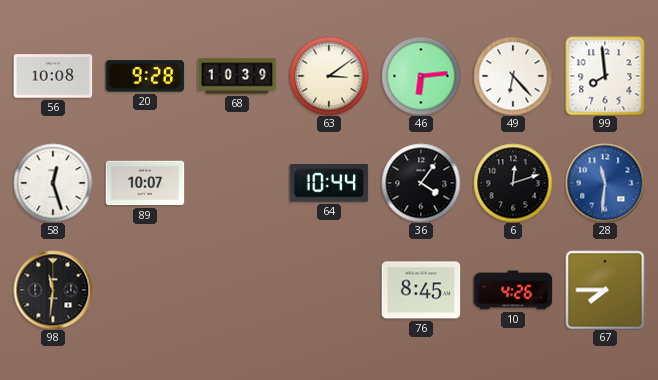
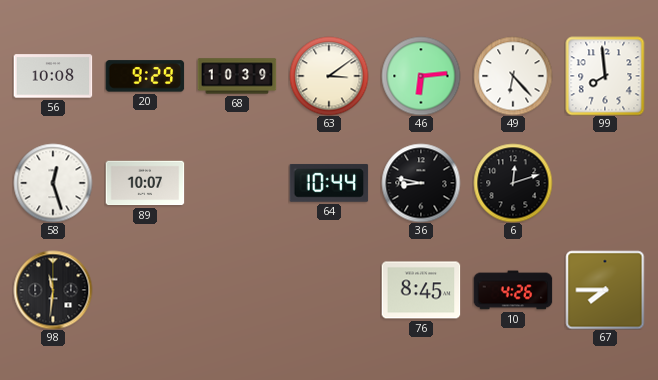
20: 9:28 -> 9:29
36: 4:06 -> 8:47
28: 11:31 -> none
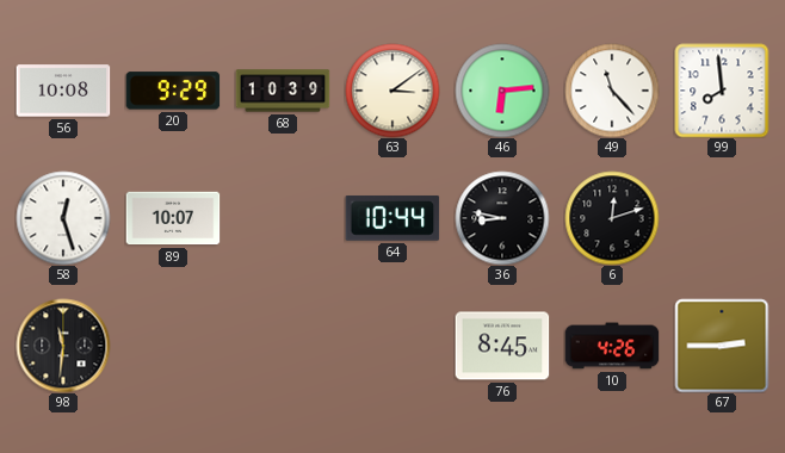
49: 6:23 -> 11:23
67: 7:45 -> 2:45
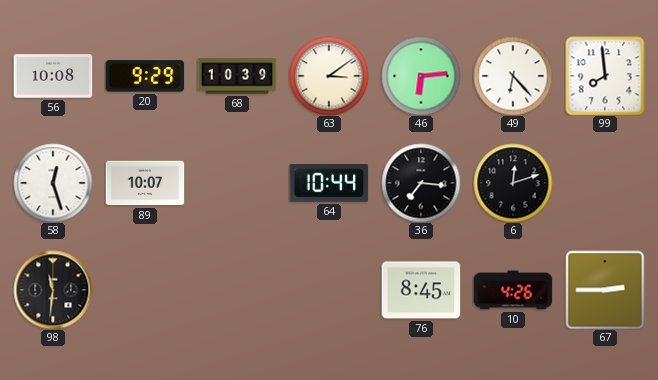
49: 11:23 -> 6:23
36: 8:47 -> 7:16
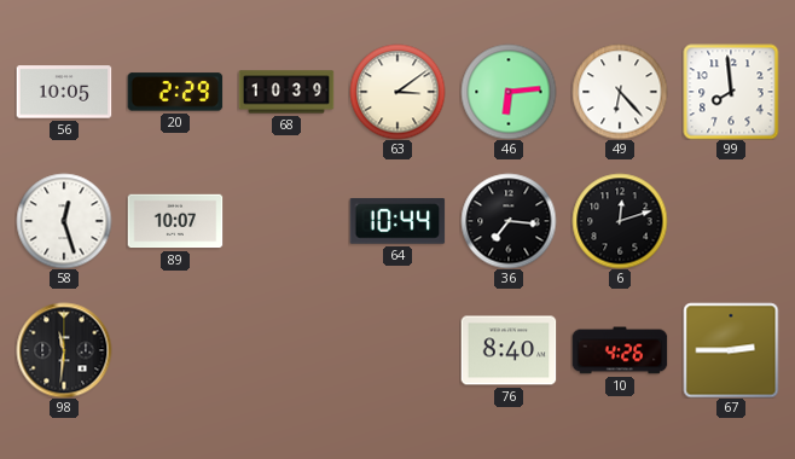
56: 10:08 -> 10:05
20: 9:29 -> 2:29
76: 8:45 -> 8:40
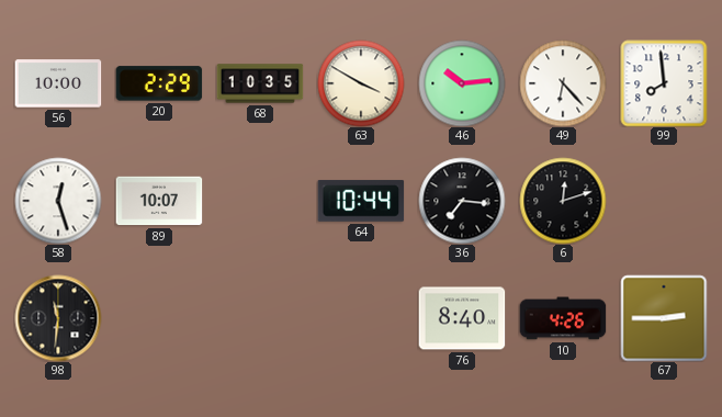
56: 10:05 -> 10:00
68: 10:39 -> 10:35
63: 3:09 -> 3:50
46: 6:14 -> 10:14
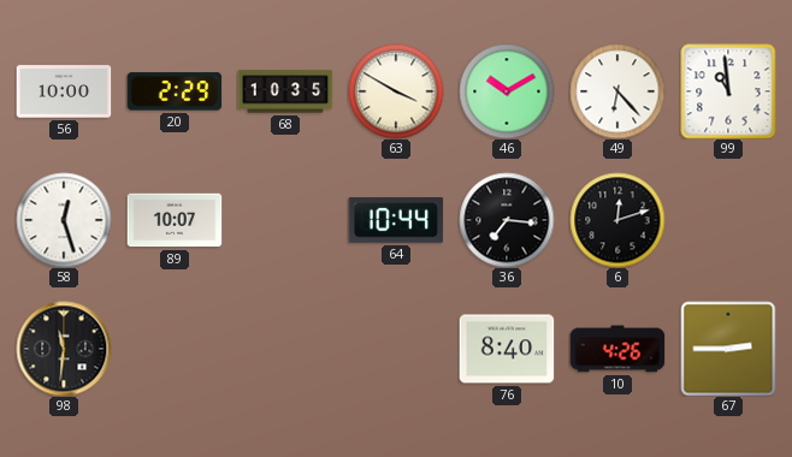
46: 10:14 -> 10:10
99: 7:59 -> 10:59
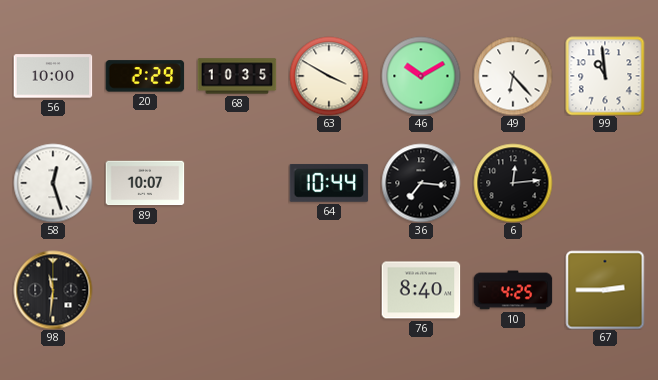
6: 12:12 -> 12:14
10: 4:26 -> 4:25
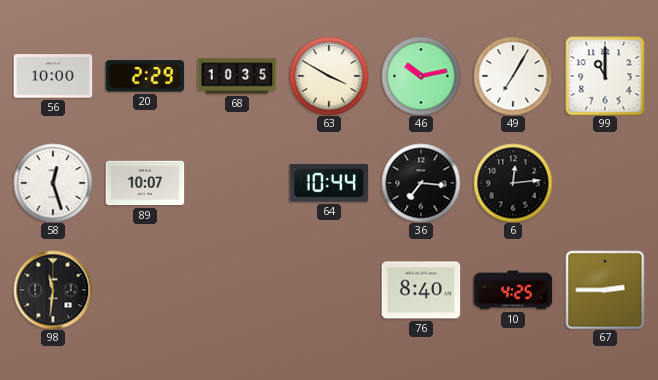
46: 10:10 -> 10:13
49: 6:23 -> 7:05
99: 10:59 -> 11:00
